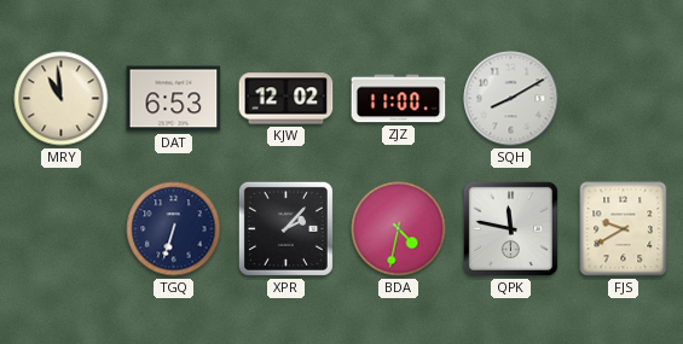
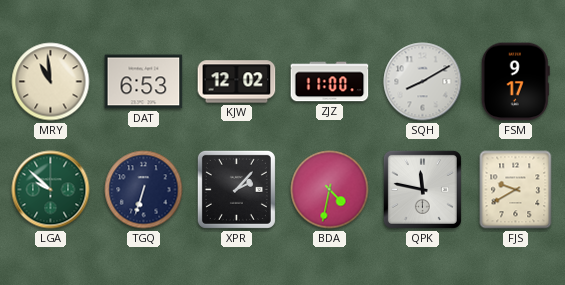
FSM: none -> 9:17
LGA: none -> 9:52
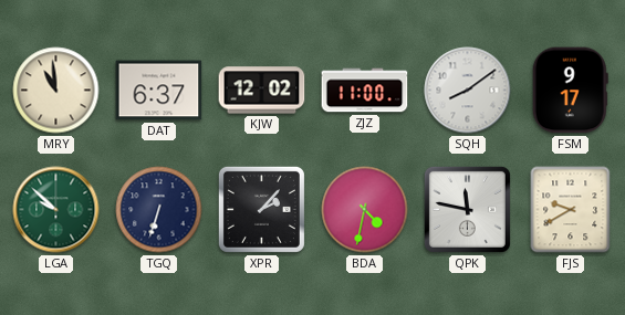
DAT: 6:53 -> 6:37
SQH: 8:10 -> 8:09
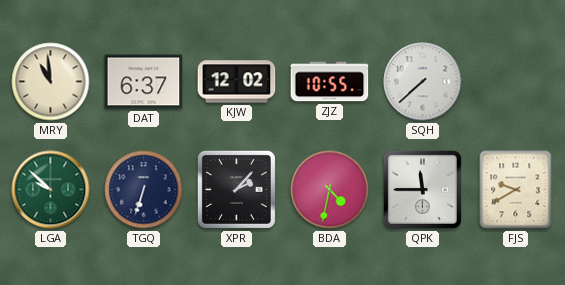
ZJZ: 11:00 -> 10:55
SQH: 8:09 -> 7:38
FSM: 9:17 -> none
QPK: 11:47 -> 11:45
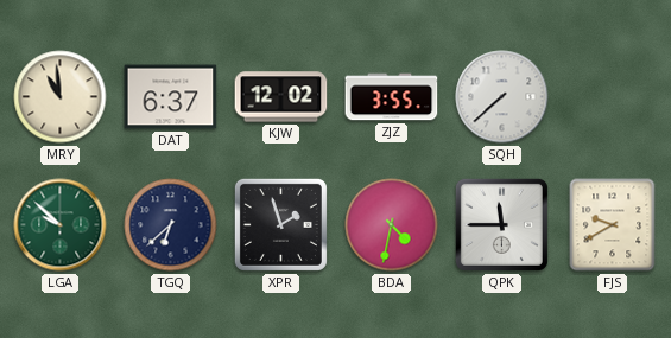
ZJZ: 10:55 -> 3:55
TGQ: 6:33 -> 6:38
XPR: 2:07 -> 1:57
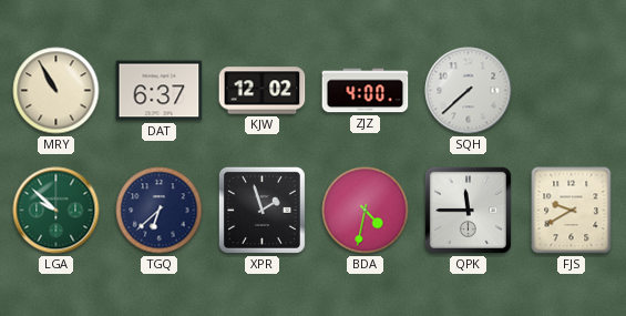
MRY: 10:59 -> 10:55
ZJZ: 3:55 -> 4:00
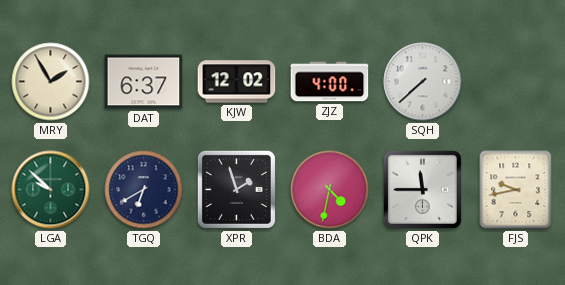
MRY: 10:55 -> 1:55
TGQ: 6:38 -> 6:40
FJS: 9:40 -> 9:43
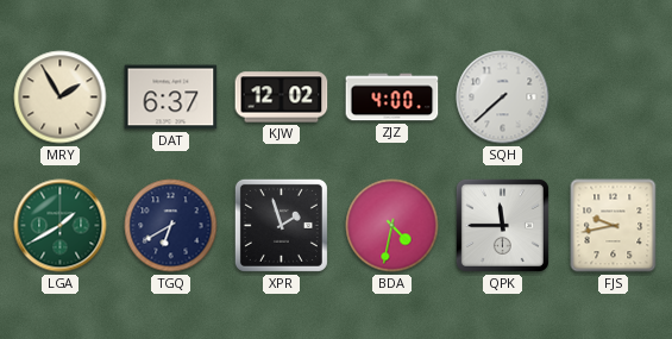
LGA: 9:52 -> 1:40
